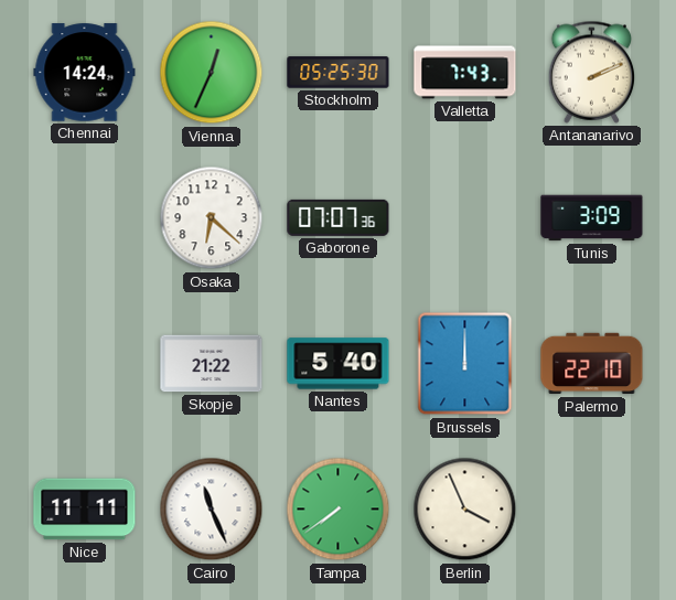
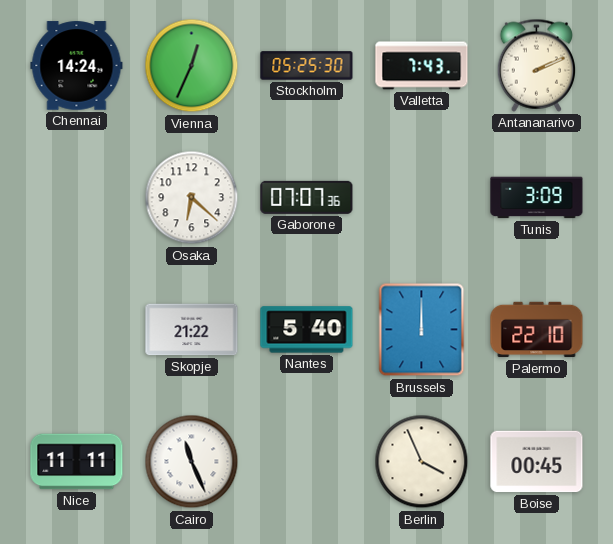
Tampa: 7:39 -> none
Boise: none -> 00:45
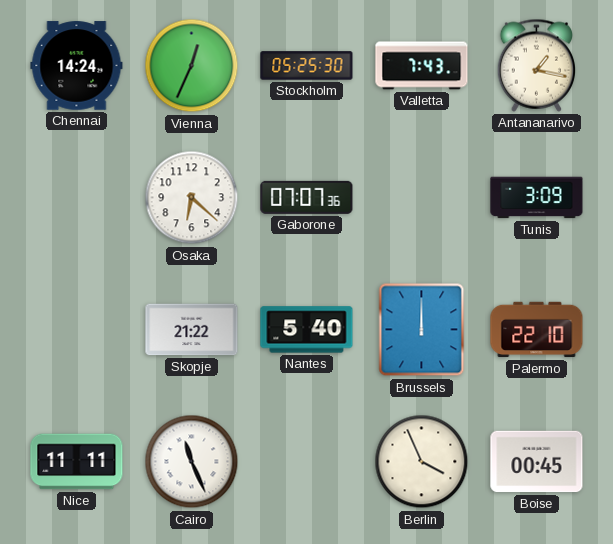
Antananarivo: 2:11 -> 1:17
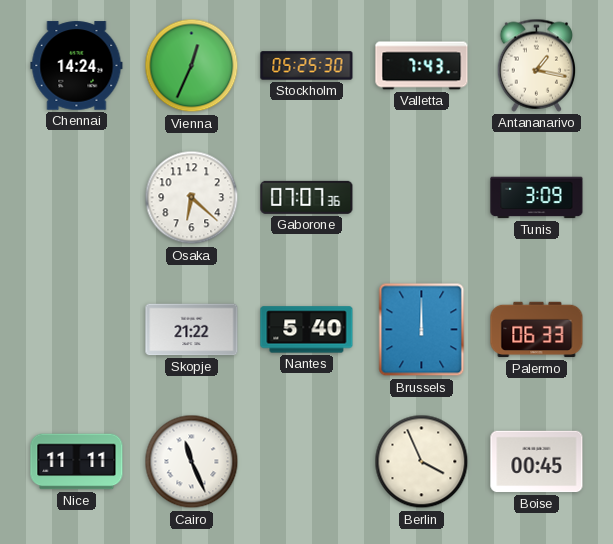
Palermo: 22:10 -> 06:33
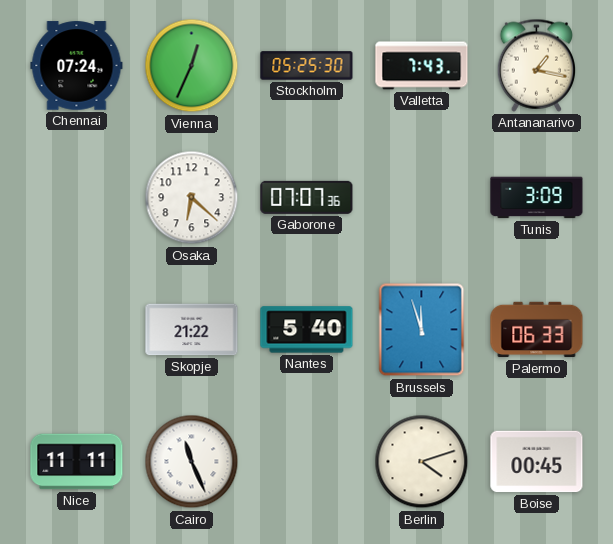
Chennai: 14:24 -> 07:24
Brussels: 12:00 -> 11:57
Berlin: 3:56 -> 4:12
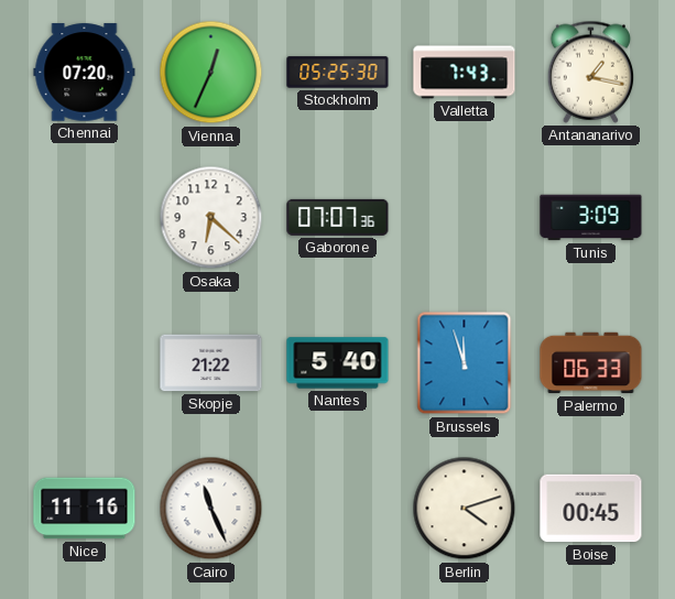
Chennai: 07:24 -> 07:20
Nice: 11:11 -> 11:16
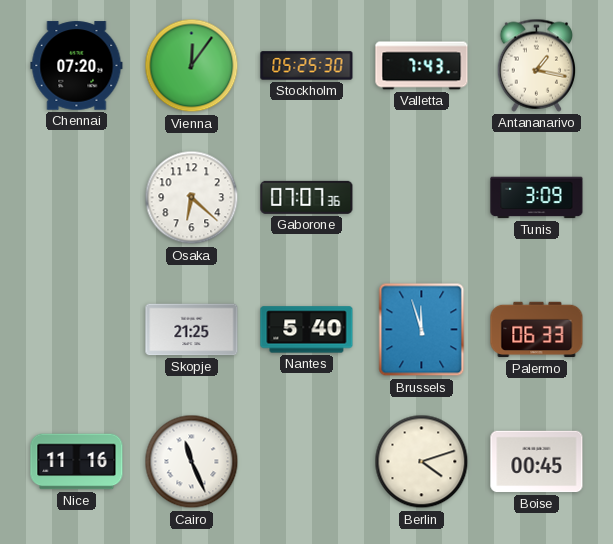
Vienna: 12:34 -> 12:06
Skopje: 21:22 -> 21:25
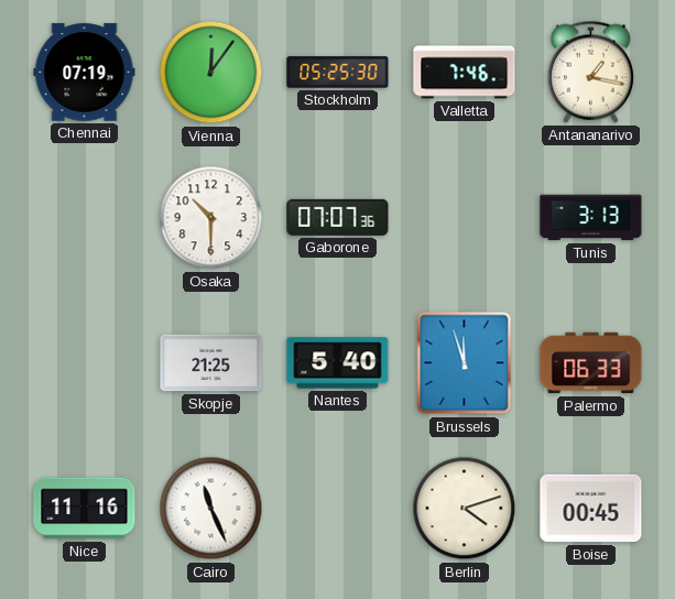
Chennai: 07:20 -> 07:19
Valletta: 7:43 -> 7:46
Osaka: 6:22 -> 10:30
Tunis: 3:09 -> 3:13
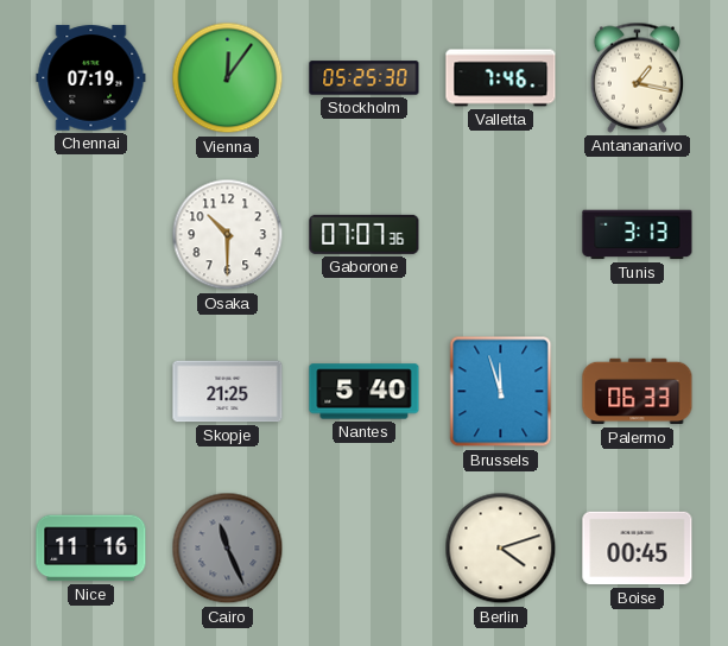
Cairo dial: white -> grey
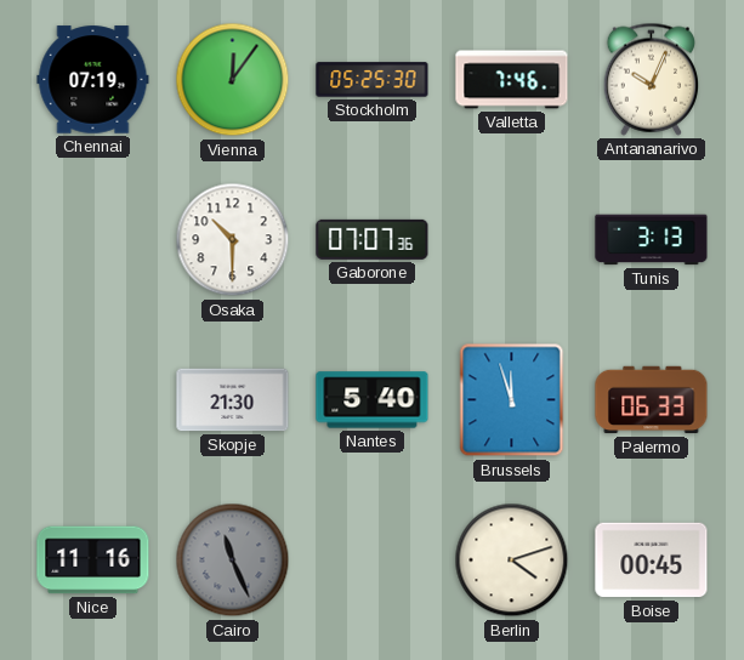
Antananarivo: 1:17 -> 10:04
Skopje: 21:25 -> 21:30
